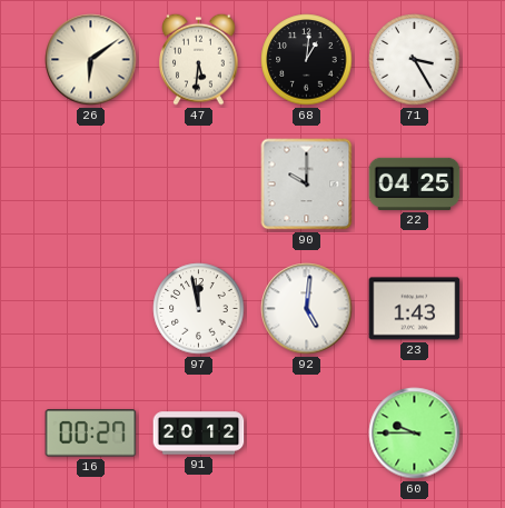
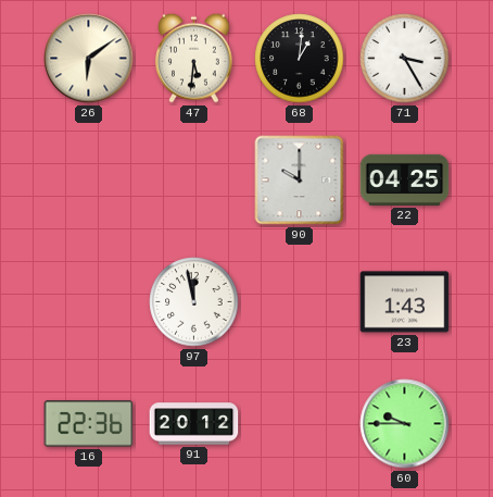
92: 5:01 -> none
16: 00:27 -> 22:36
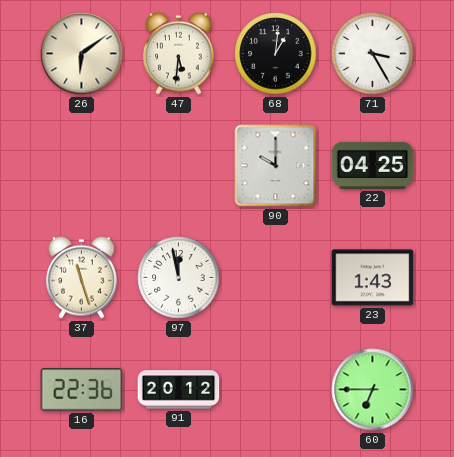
37: none -> 11:27
60: 9:45 -> 6:45
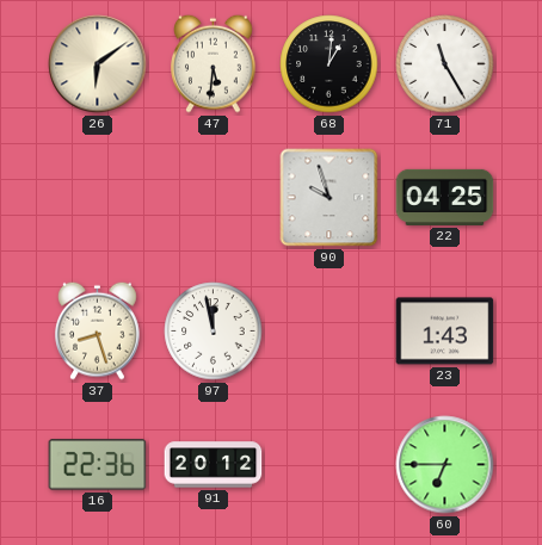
71: 3:25 -> 11:25
90: 10:00 -> 9:57
37: 11:27 -> 8:27
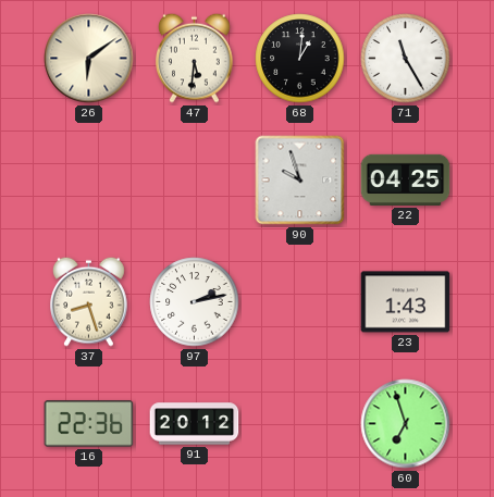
97: 11:58 -> 2:13
60: 6:45 -> 6:57
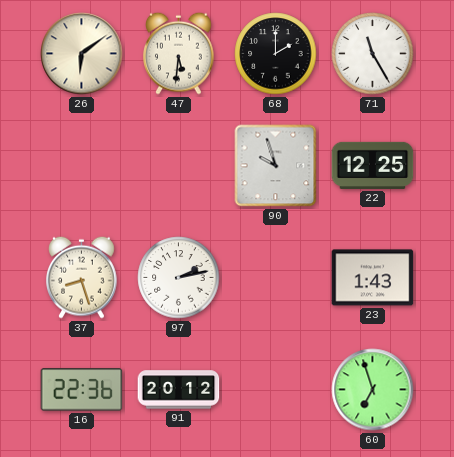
68: 1:01 -> 2:00
22: 04:25 -> 12:25
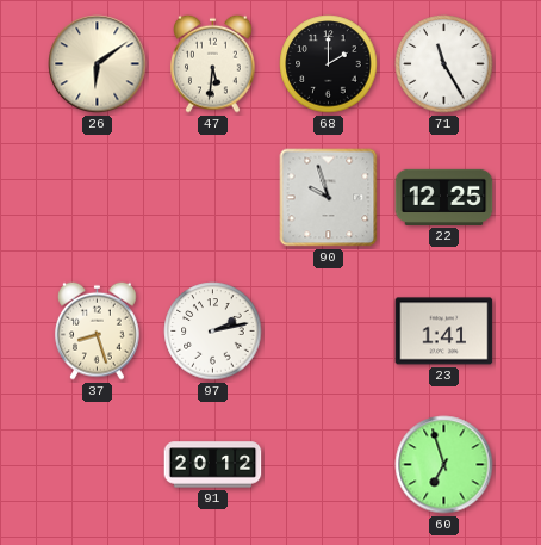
23: 1:43 -> 1:41
16: 22:36 -> none
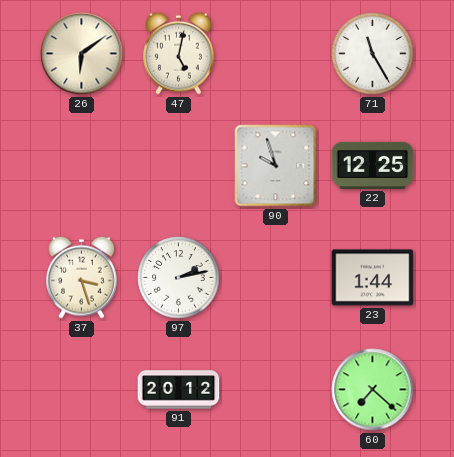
47: 5:31 -> 5:02
68: 2:00 -> none
37: 8:27 -> 3:27
23: 1:41 -> 1:44
60: 6:57 -> 7:22
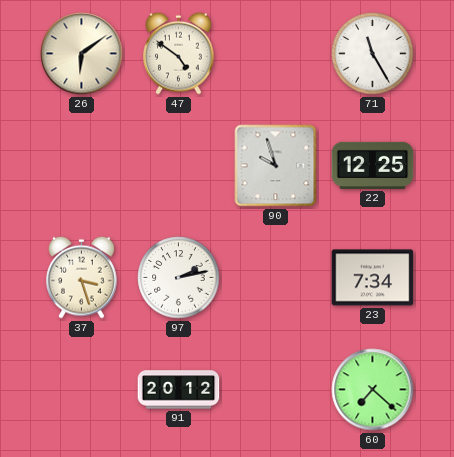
47: 5:02 -> 4:51
23: 1:44 -> 7:34
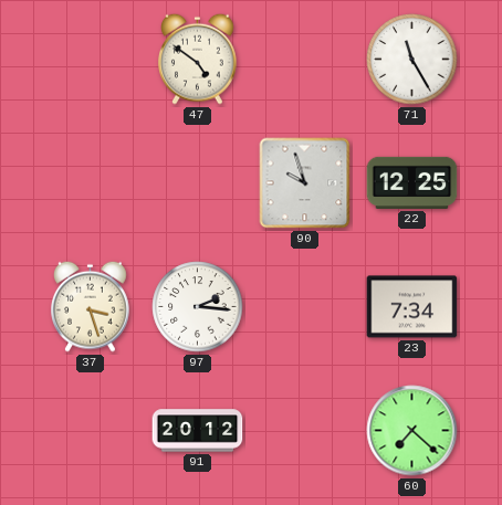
26: 6:09 -> none
97: 2:13 -> 2:16
